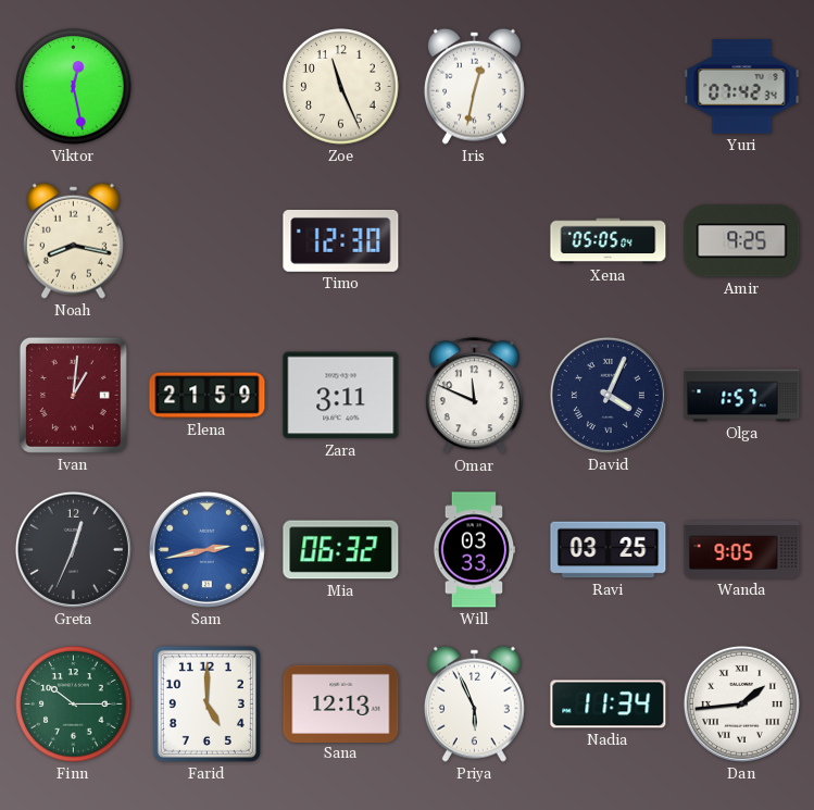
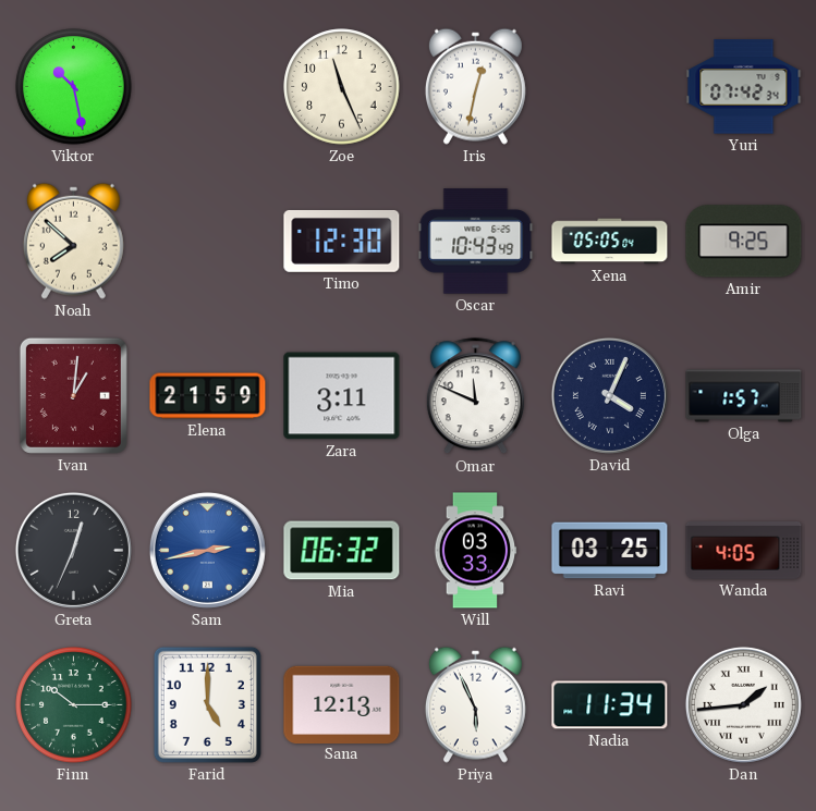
Viktor: 12:28 -> 10:28
Noah: 8:17 -> 7:52
Oscar: none -> 10:43
Wanda: 9:05 -> 4:05
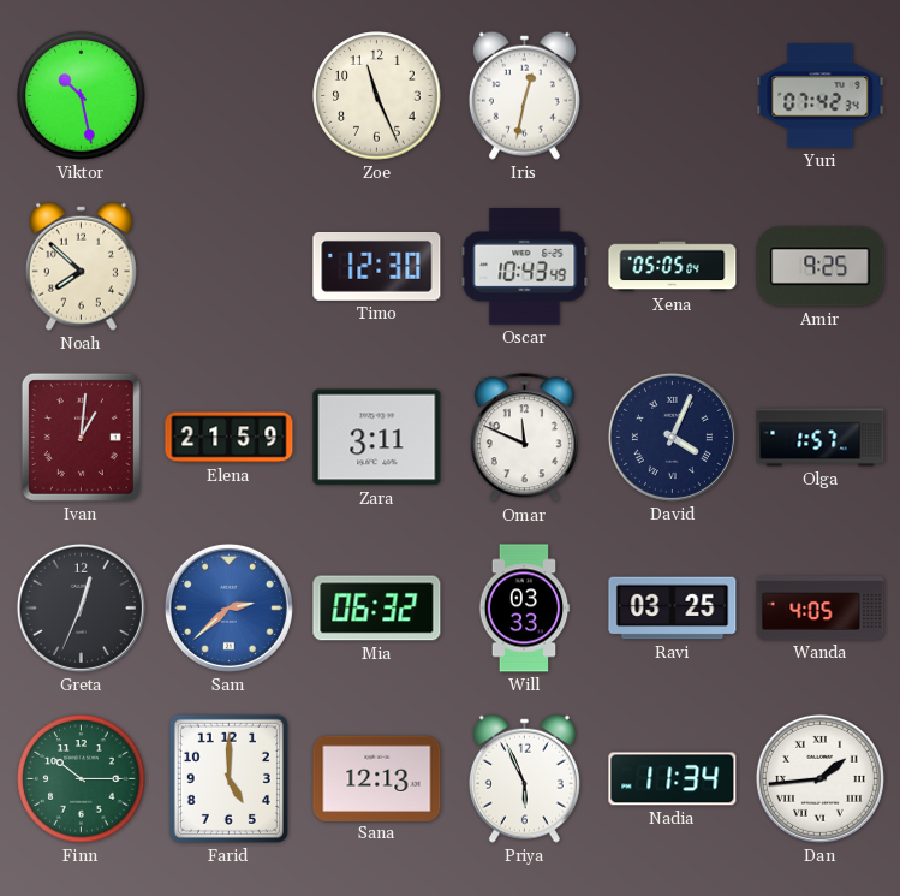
Sam: 2:43 -> 2:38
